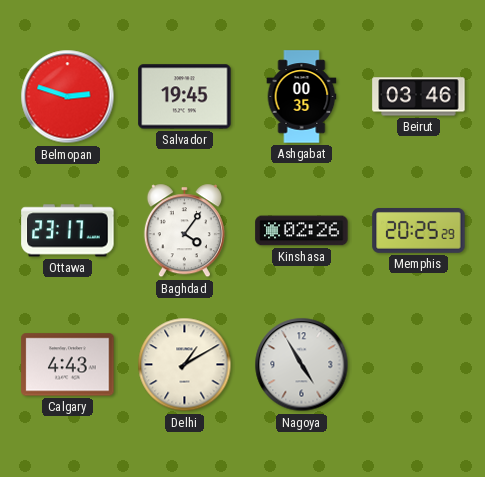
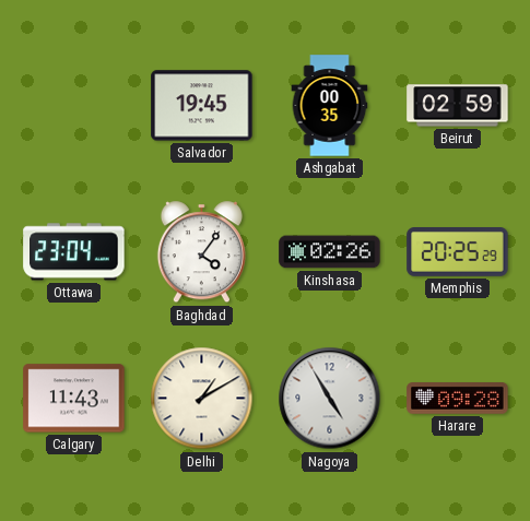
Belmopan: 2:48 -> none
Beirut: 03:46 -> 02:59
Ottawa: 23:17 -> 23:04
Calgary: 4:43 -> 11:43
Harare: none -> 09:28
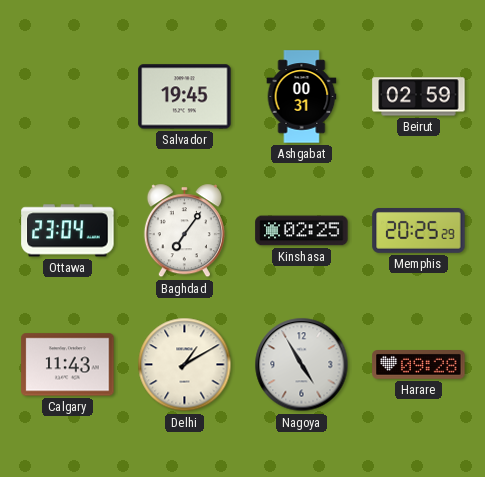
Ashgabat: 00:35 -> 00:31
Baghdad: 4:06 -> 7:06
Kinshasa: 02:26 -> 02:25
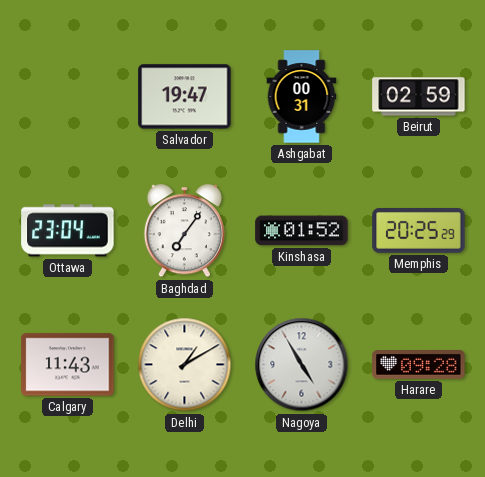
Salvador: 19:45 -> 19:47
Kinshasa: 02:25 -> 01:52
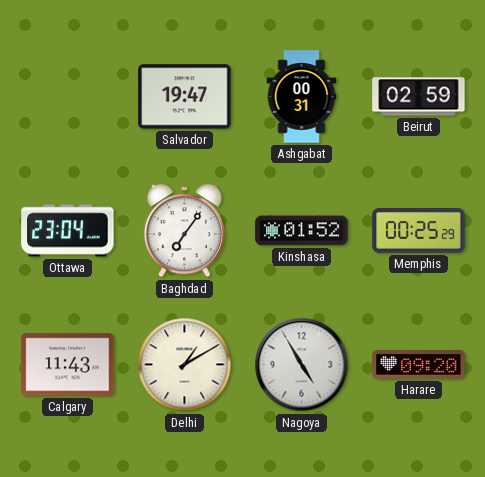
Memphis: 20:25 -> 00:25
Harare: 09:28 -> 09:20
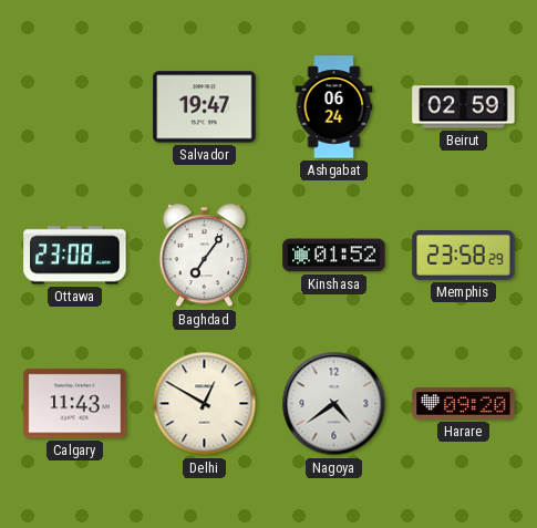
Ashgabat: 00:31 -> 06:24
Ottawa: 23:04 -> 23:08
Memphis: 00:25 -> 23:58
Delhi: 1:10 -> 12:50
Nagoya: 4:55 -> 4:39
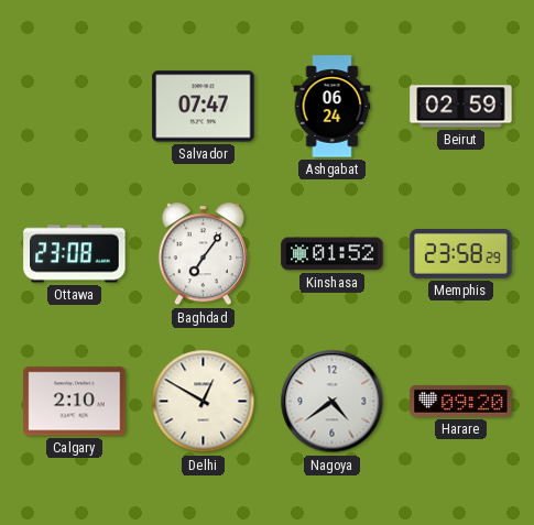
Salvador: 19:47 -> 07:47
Calgary: 11:43 -> 2:10
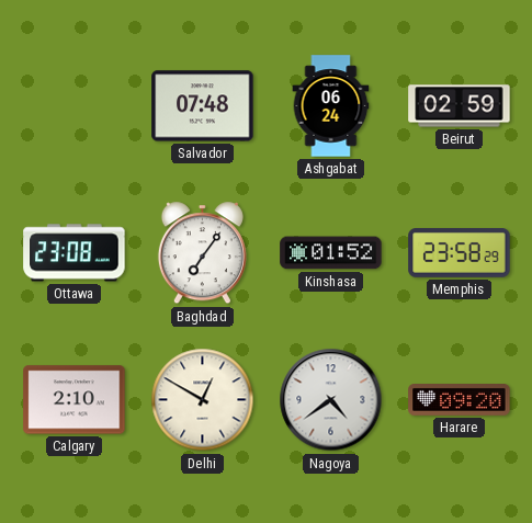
Salvador: 07:47 -> 07:48
